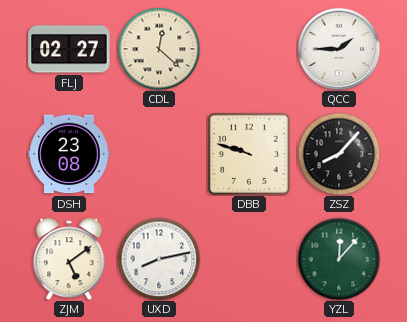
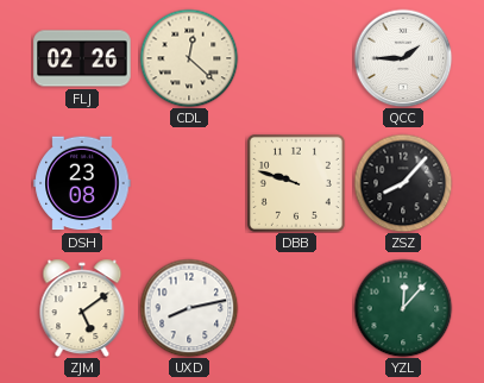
FLJ: 02:27 -> 02:26
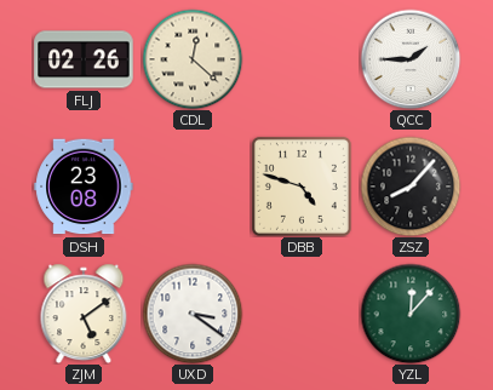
DBB: 9:48 -> 4:48
UXD: 8:13 -> 3:21
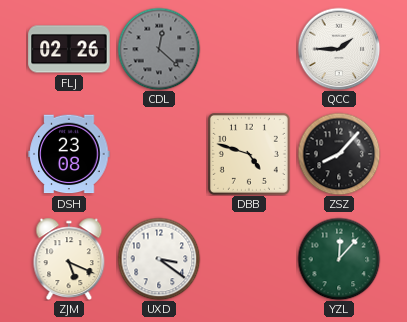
CDL dial: cream -> grey
ZJM: 5:09 -> 5:19
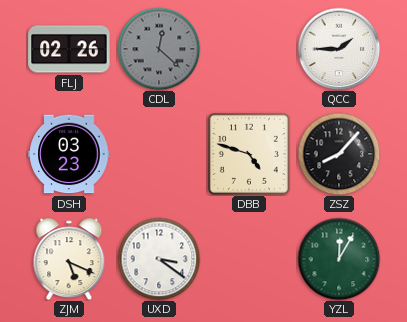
DSH: 23:08 -> 03:23
YZL: 12:07 -> 12:05
